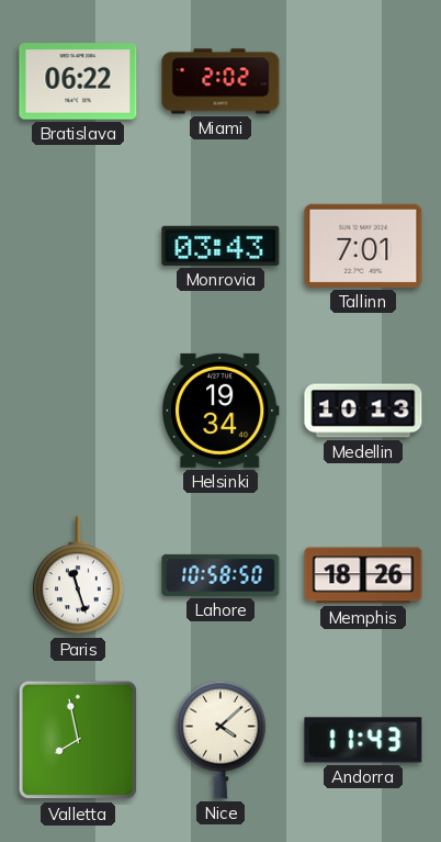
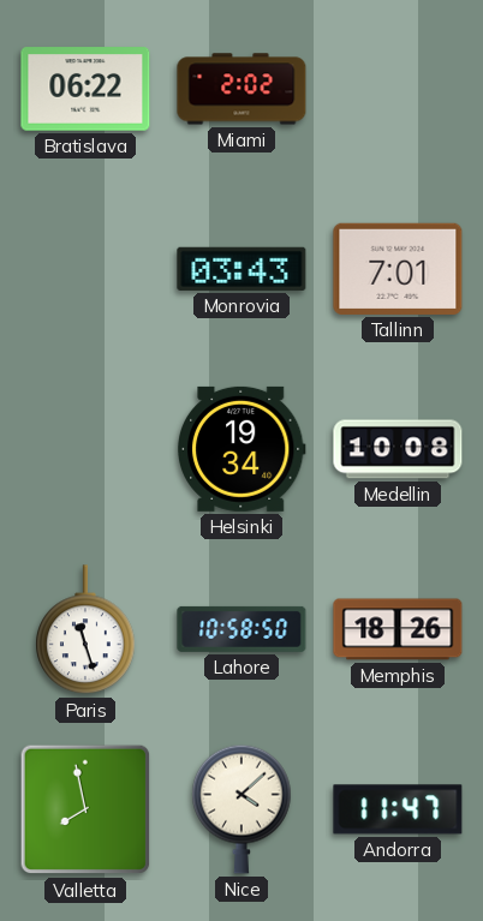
Medellin: 10:13 -> 10:08
Andorra: 11:43 -> 11:47
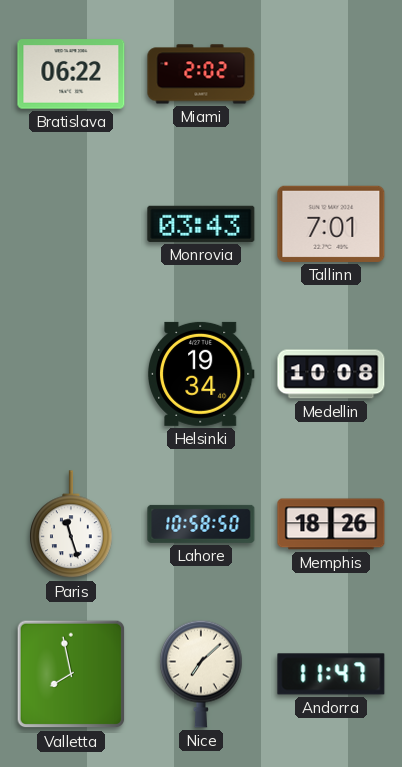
Nice: 4:08 -> 7:08
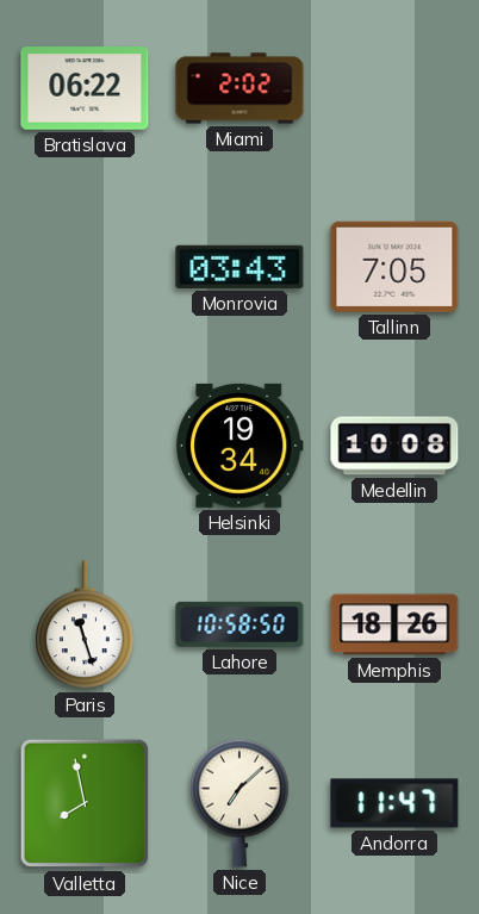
Tallinn: 7:01 -> 7:05
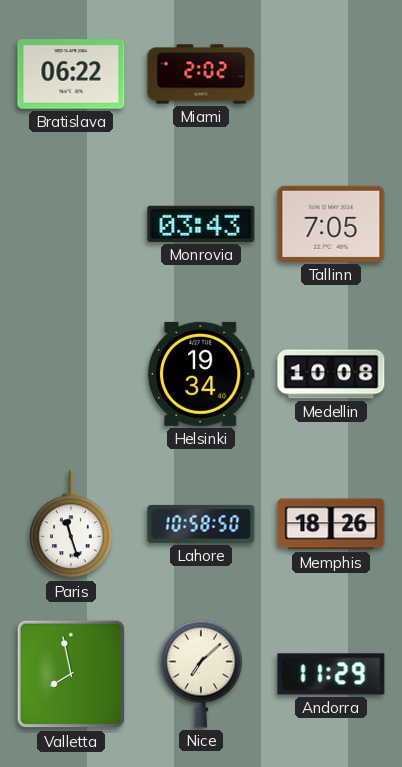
Andorra: 11:47 -> 11:29
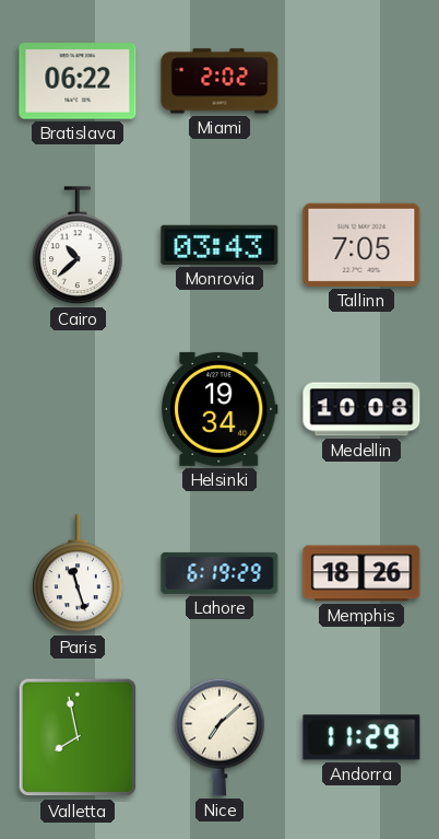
Cairo: none -> 10:38
Lahore: 10:58 -> 6:19
